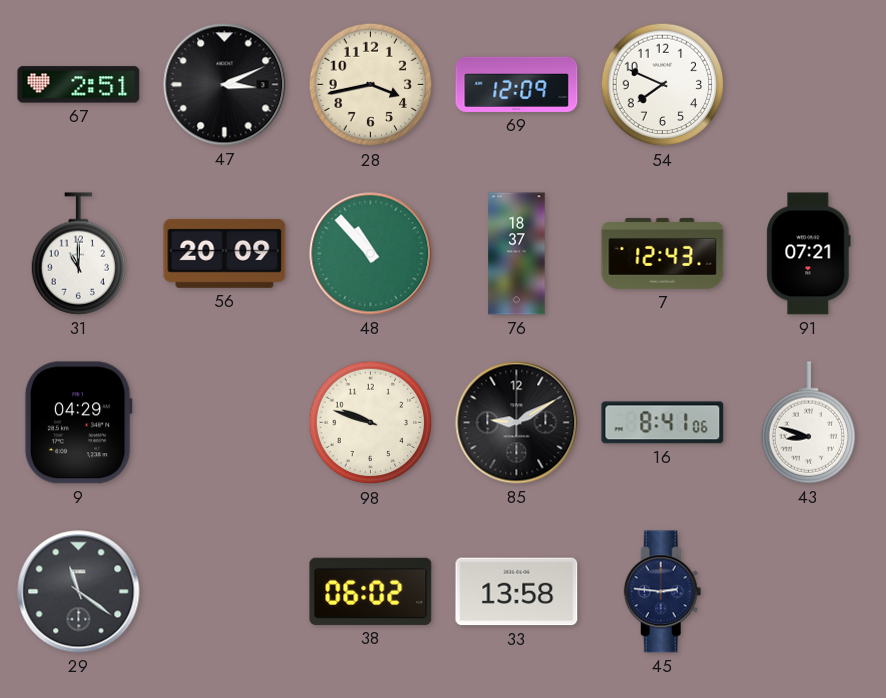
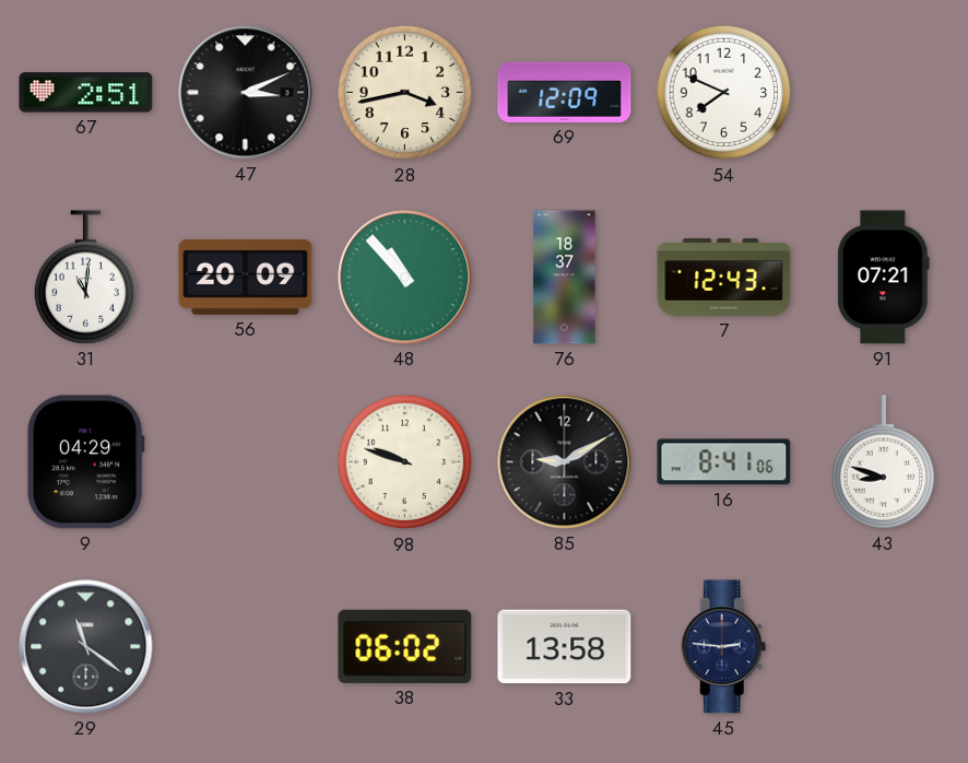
31: 11:00 -> 11:01
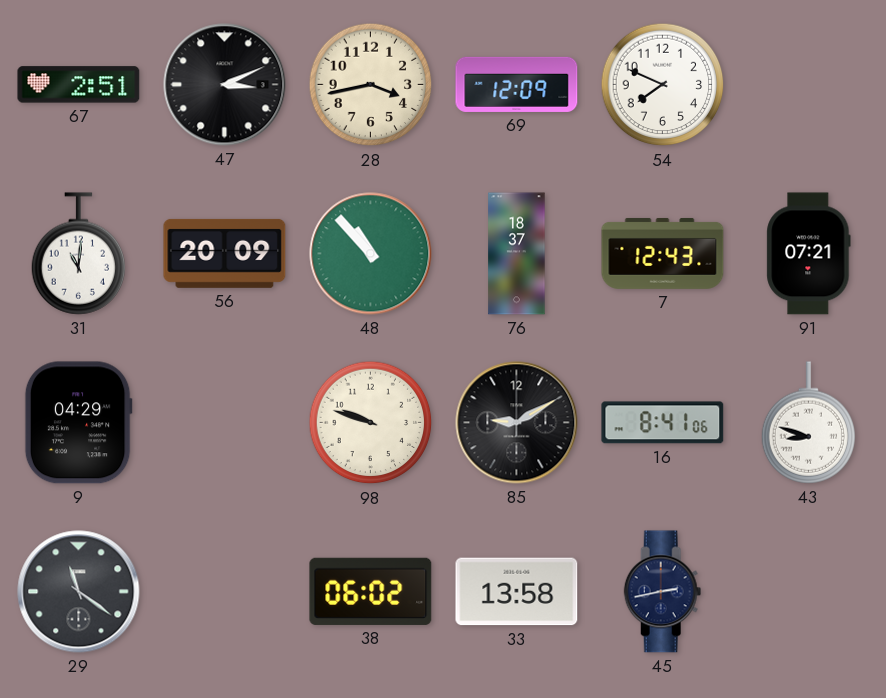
45: 2:46 -> 2:43
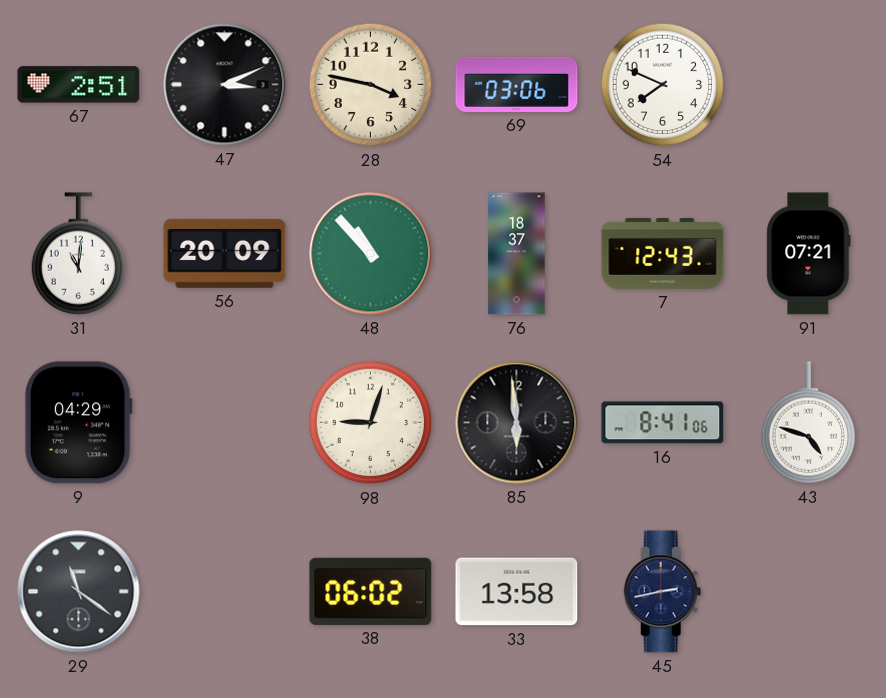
28: 3:43 -> 3:47
69: 12:09 -> 03:06
98: 9:48 -> 9:03
85: 9:10 -> 5:59
43: 8:48 -> 4:48
